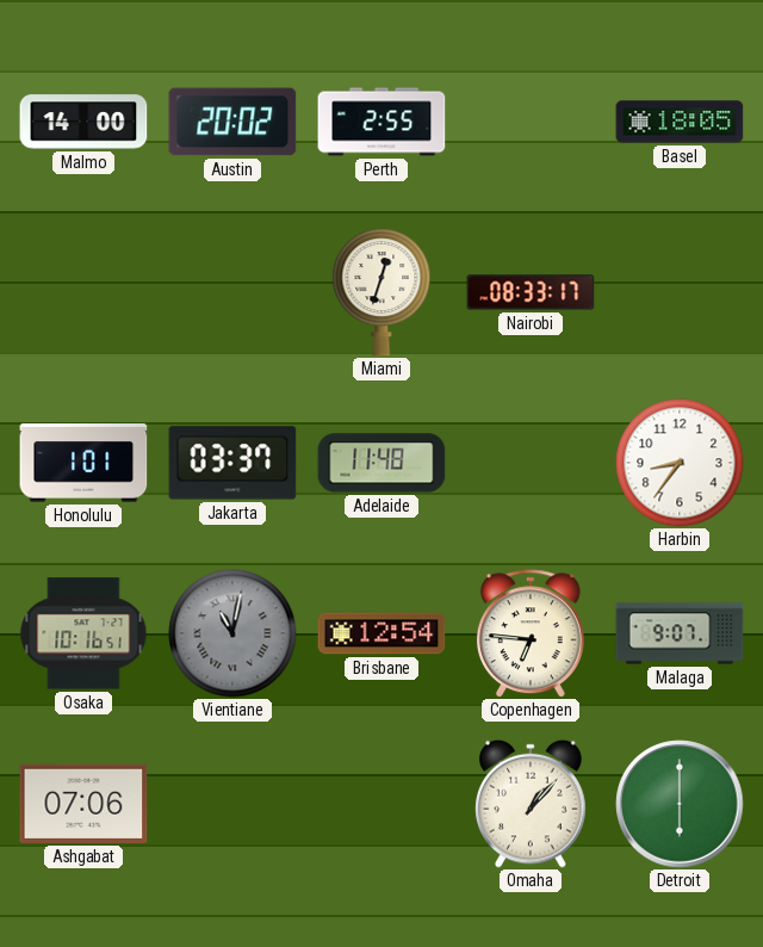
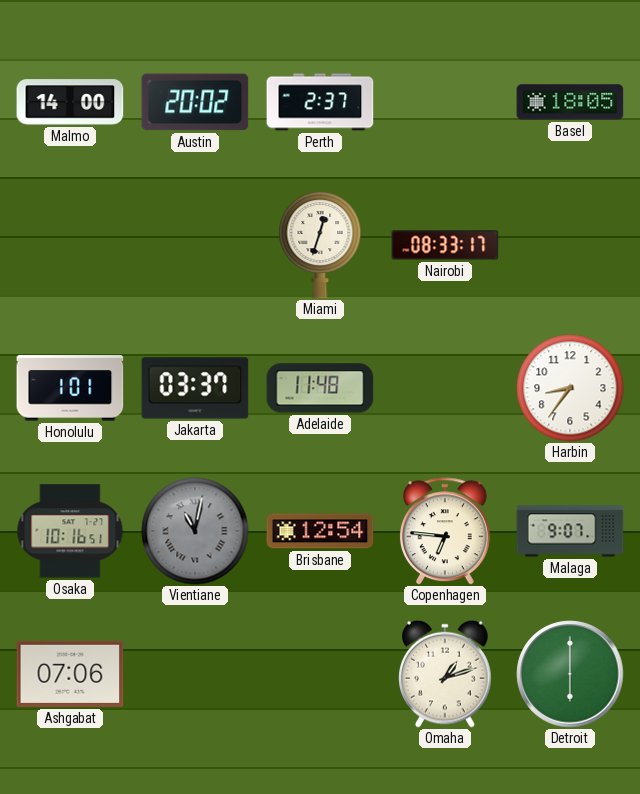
Perth: 2:55 -> 2:37
Omaha: 1:07 -> 1:12
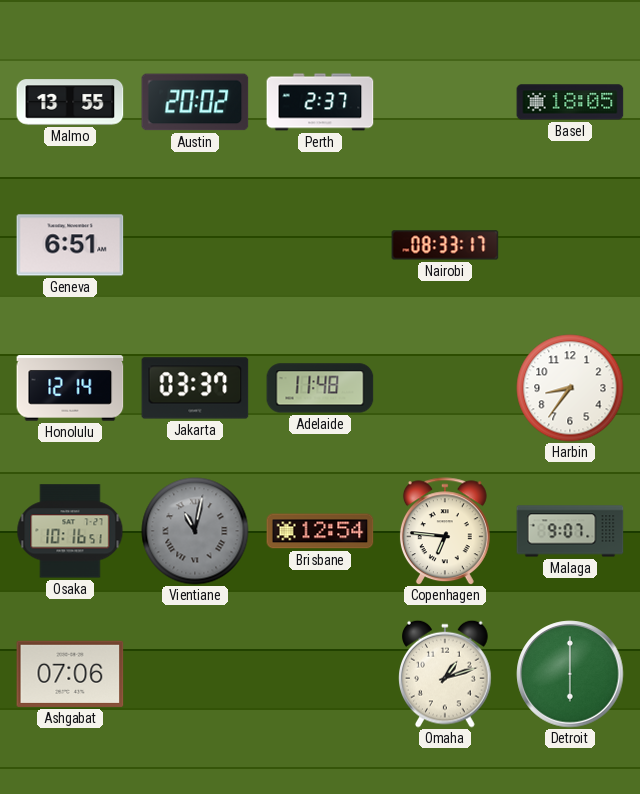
Malmo: 14:00 -> 13:55
Geneva: none -> 6:51
Miami: 12:33 -> none
Honolulu: 1:01 -> 12:14
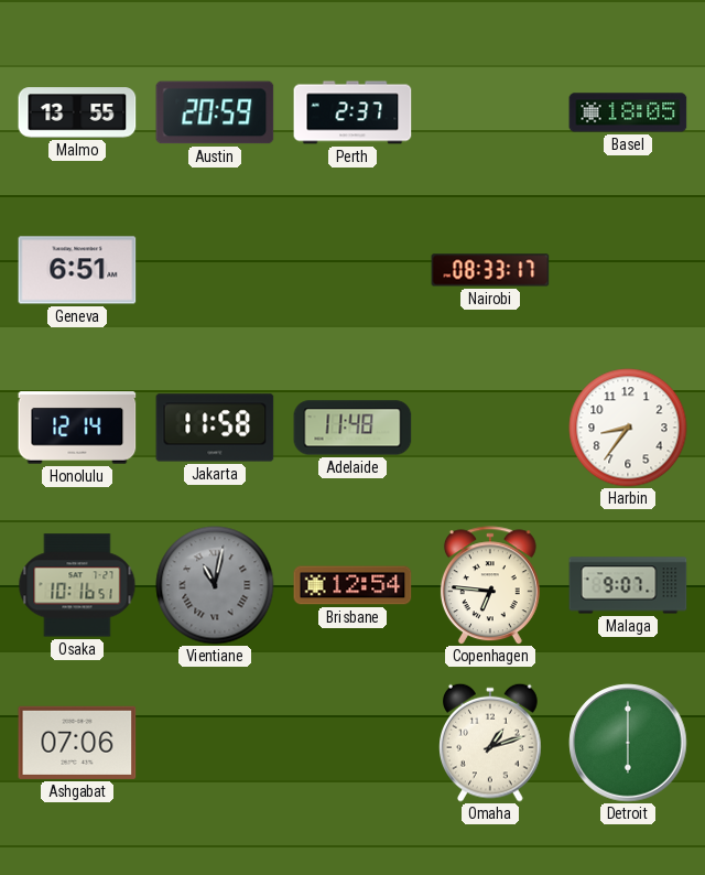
Austin: 20:02 -> 20:59
Jakarta: 03:37 -> 11:58
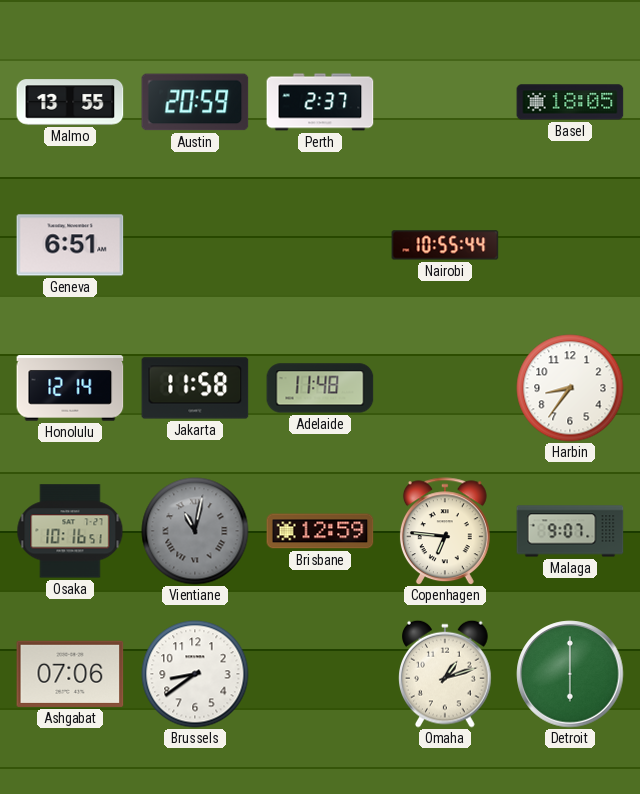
Nairobi: 08:33 -> 10:55
Brisbane: 12:54 -> 12:59
Brussels: none -> 8:39
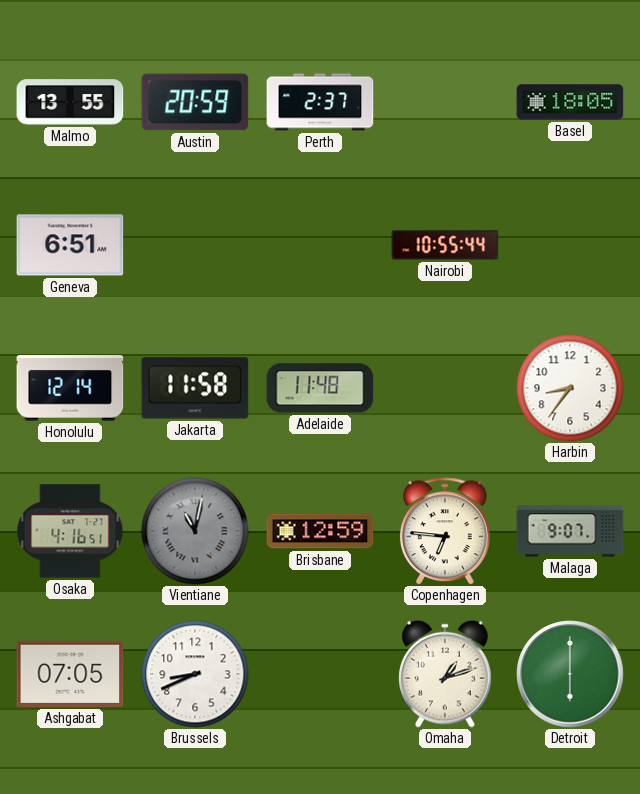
Osaka: 10:16 -> 4:16
Ashgabat: 07:06 -> 07:05
Brussels: 8:39 -> 8:41
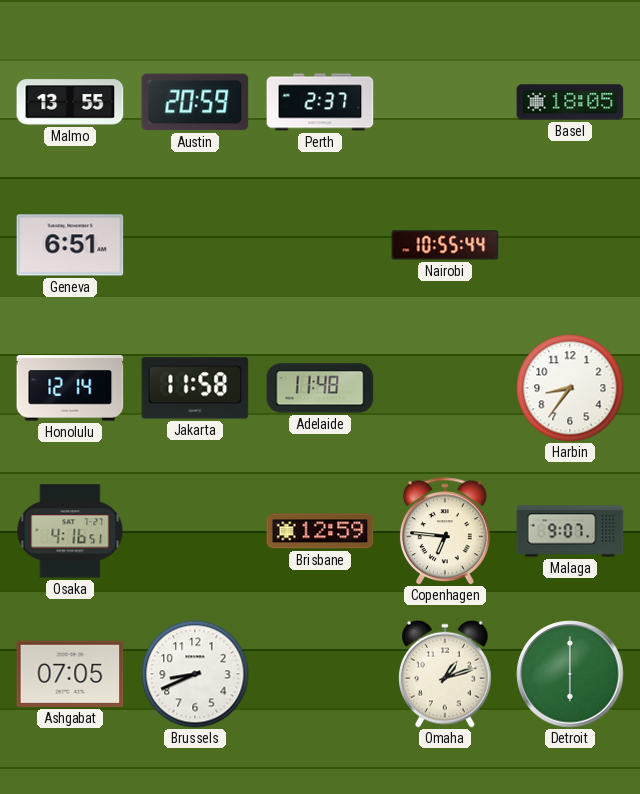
Vientiane: 11:02 -> none
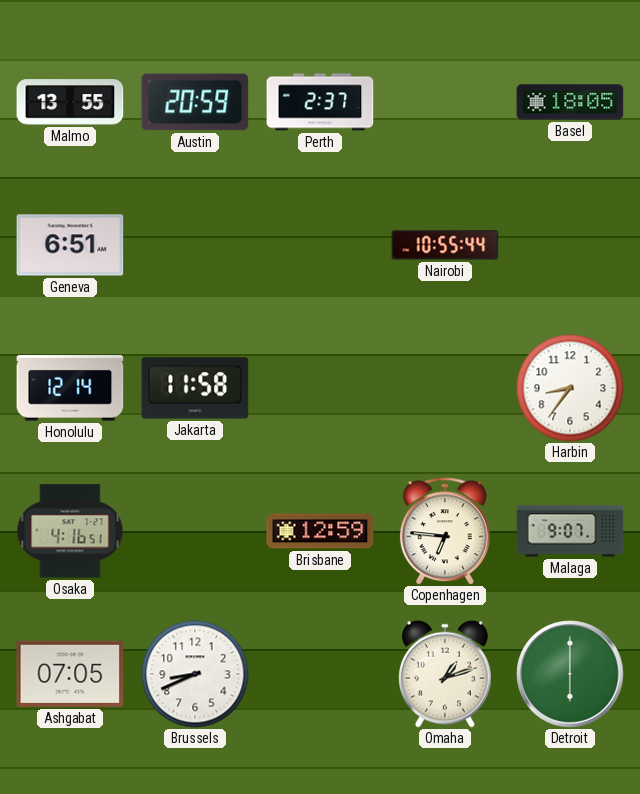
Adelaide: 11:48 -> none
